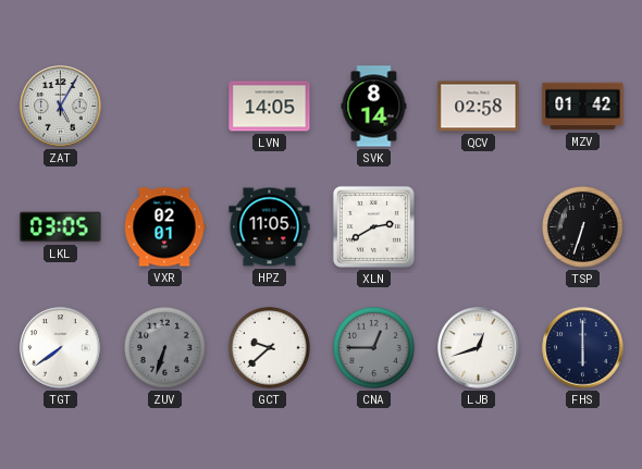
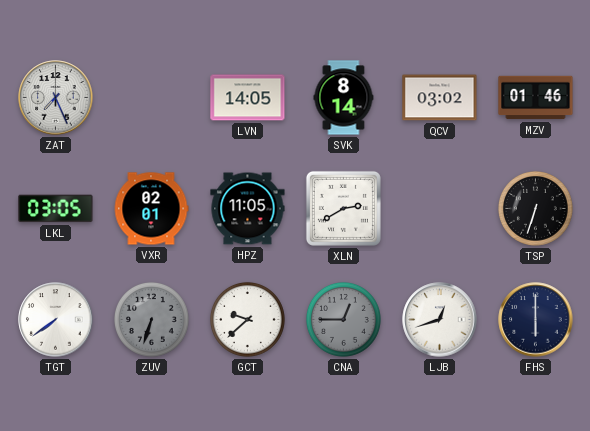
ZAT: 5:05 -> 7:26
QCV: 02:58 -> 03:02
MZV: 01:42 -> 01:46
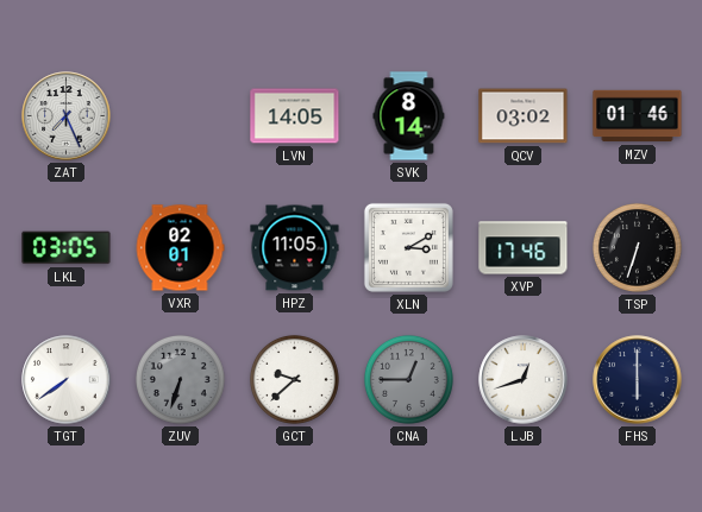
XLN: 2:40 -> 3:10
XVP: none -> 17:46
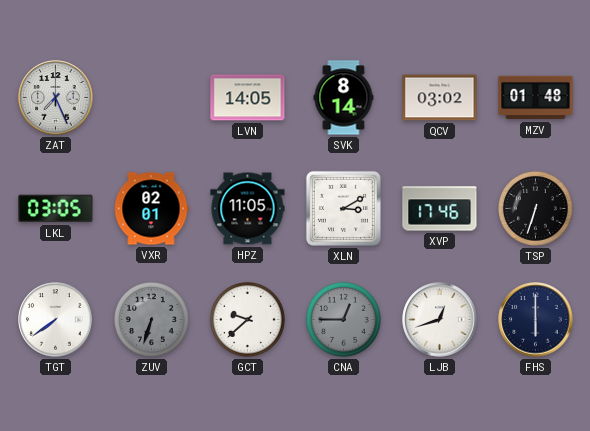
MZV: 01:46 -> 01:48
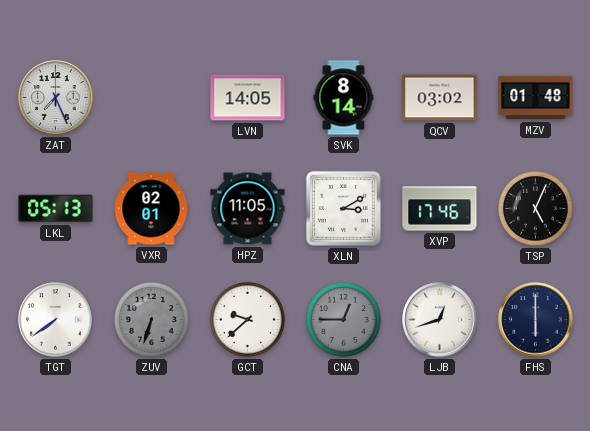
LKL: 03:05 -> 05:13
TSP: 6:33 -> 5:04
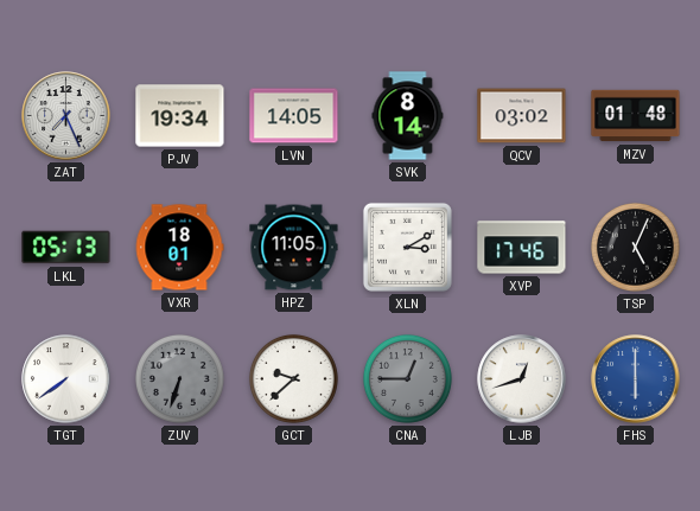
PJV: none -> 19:34
VXR: 02:01 -> 18:01
FHS dial: navy -> blue
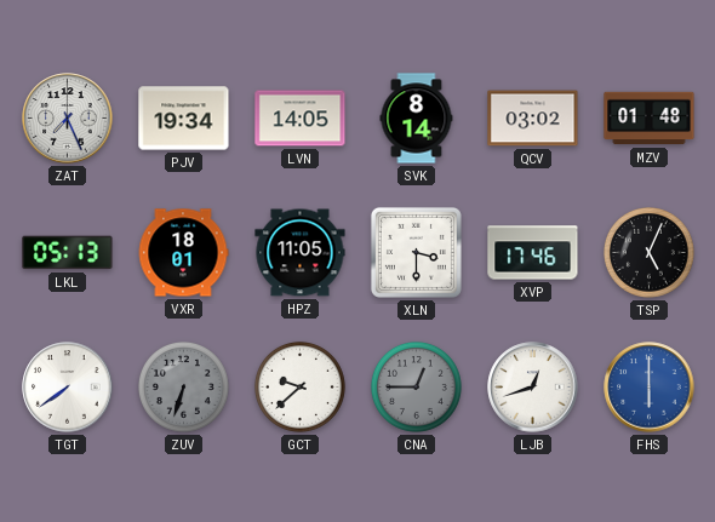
XLN: 3:10 -> 3:30
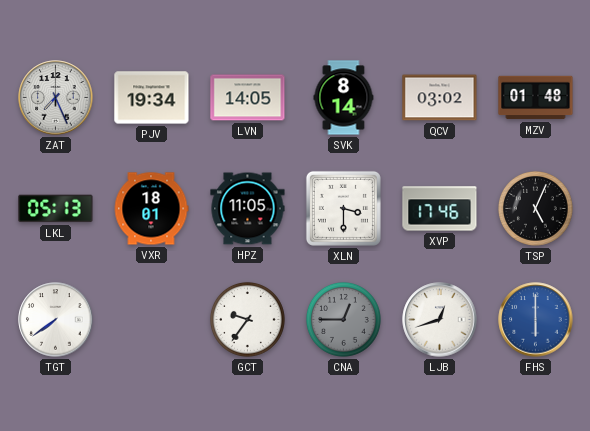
ZUV: 6:33 -> none
GCT: 9:38 -> 9:36
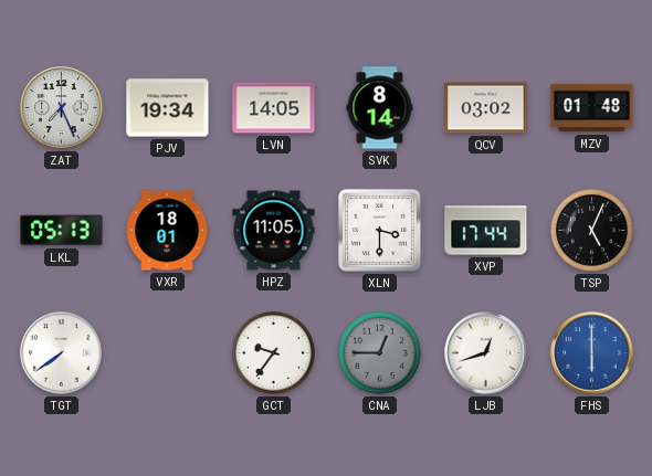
XVP: 17:46 -> 17:44
